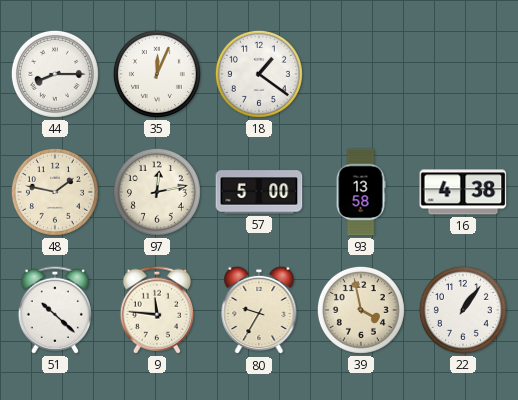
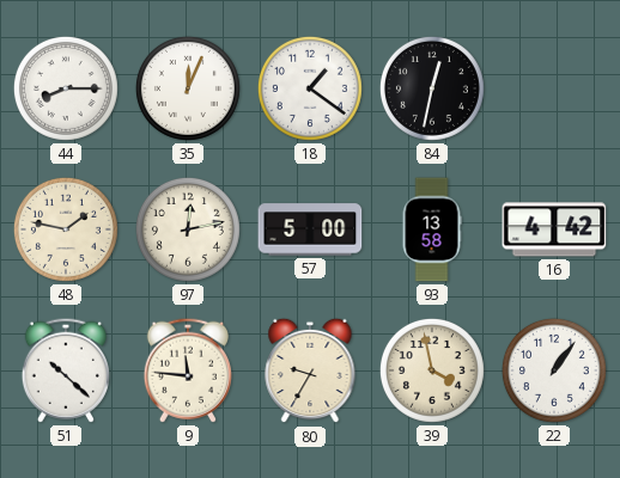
84: none -> 12:32
16: 4:38 -> 4:42
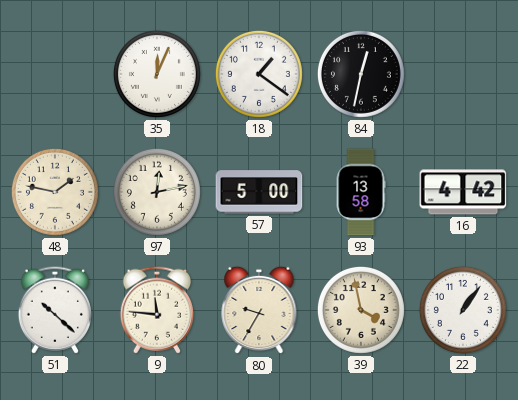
44: 8:15 -> none
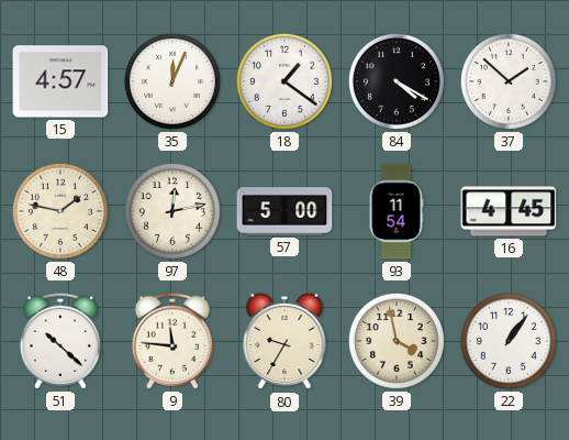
15: none -> 4:57
84: 12:32 -> 4:20
37: none -> 1:52
93: 13:58 -> 11:54
16: 4:42 -> 4:45
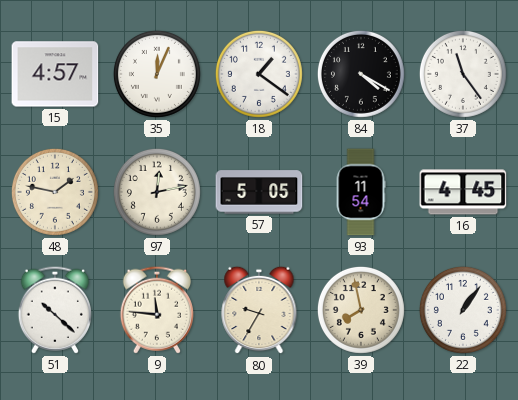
37: 1:52 -> 11:24
57: 5:00 -> 5:05
39: 3:58 -> 7:58
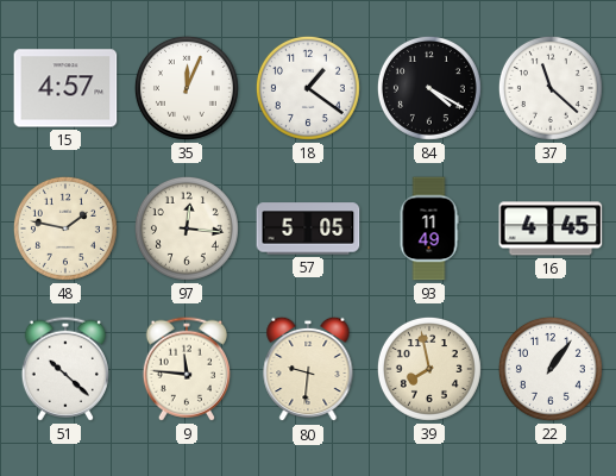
37: 11:24 -> 11:22
97: 12:13 -> 12:16
93: 11:54 -> 11:49
80: 9:35 -> 9:31
